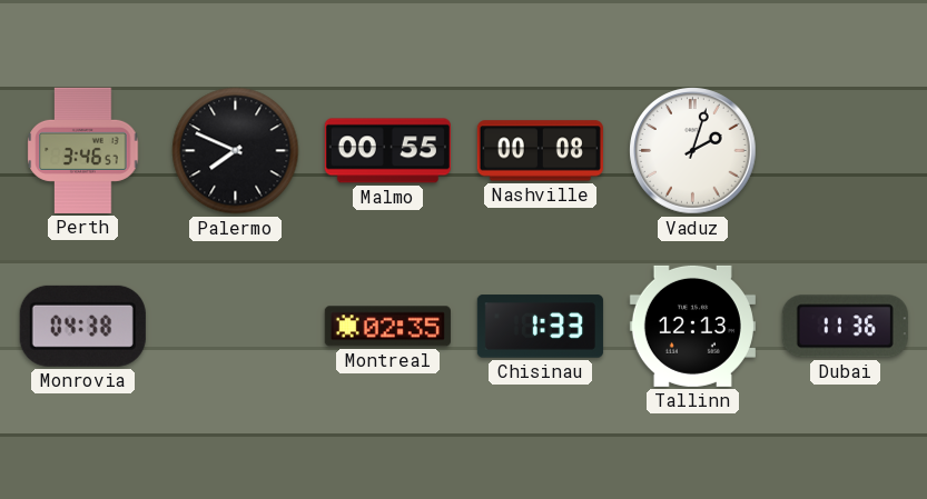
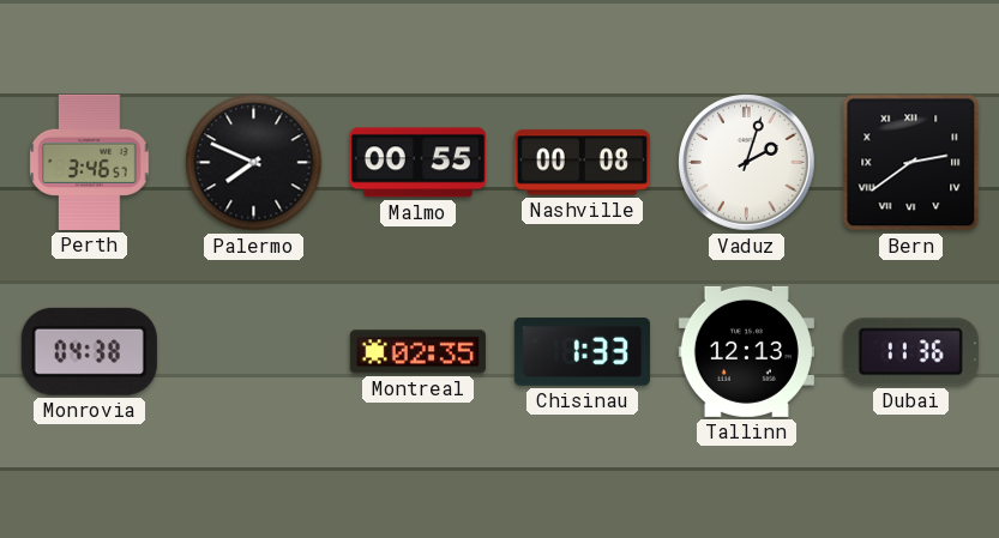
Bern: none -> 2:39
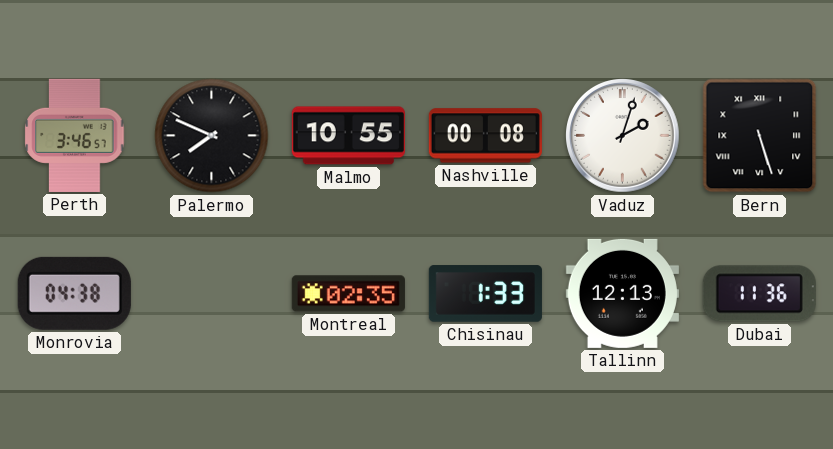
Malmo: 00:55 -> 10:55
Bern: 2:39 -> 5:27
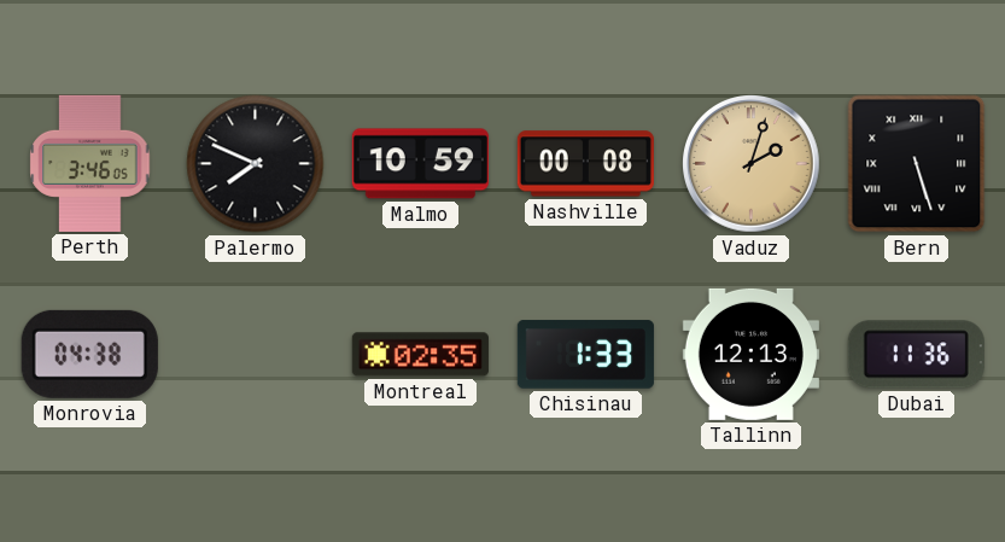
Perth: 3:46:57 -> 3:46:05
Malmo: 10:55 -> 10:59
Vaduz dial: white -> champagne
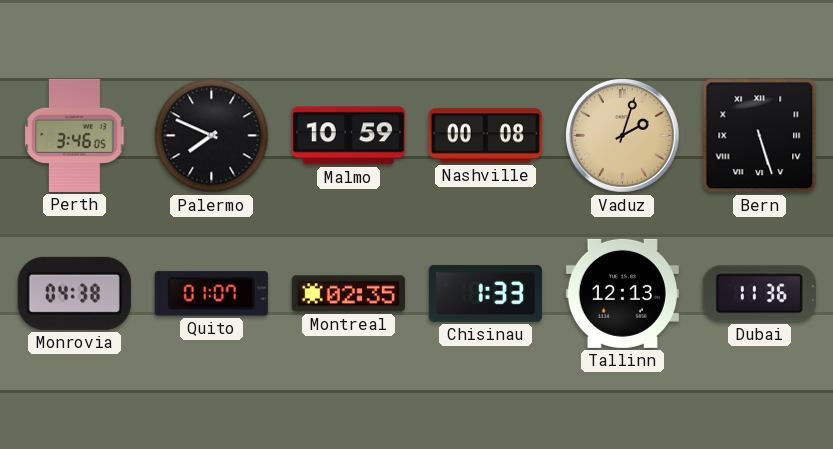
Quito: none -> 01:07
